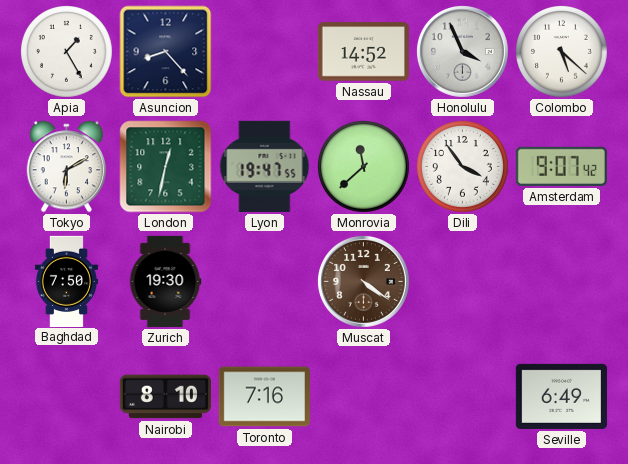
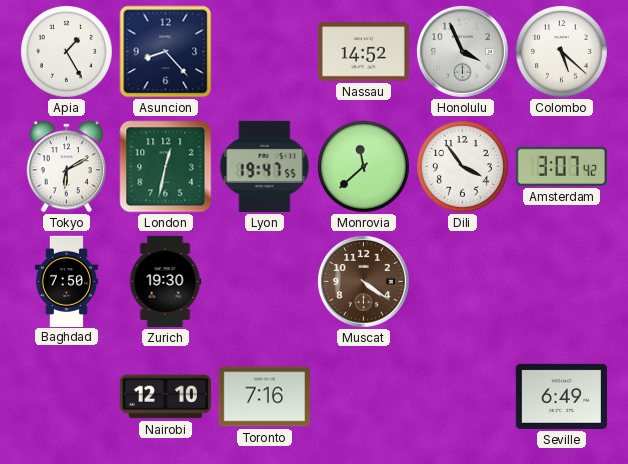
Amsterdam: 9:07 -> 3:07
Nairobi: 8:10 -> 12:10
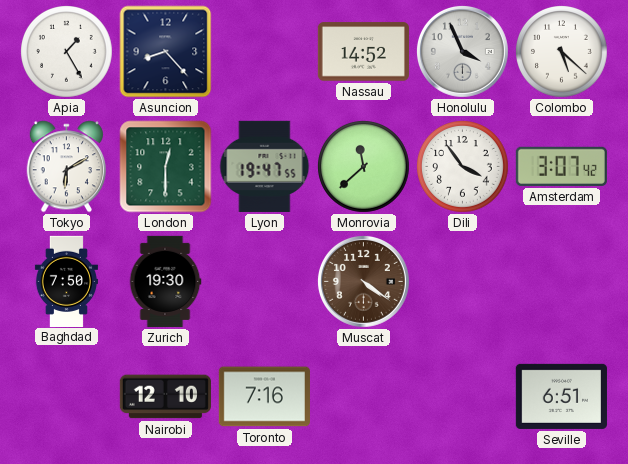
London: 12:32 -> 12:30
Seville: 6:49 -> 6:51
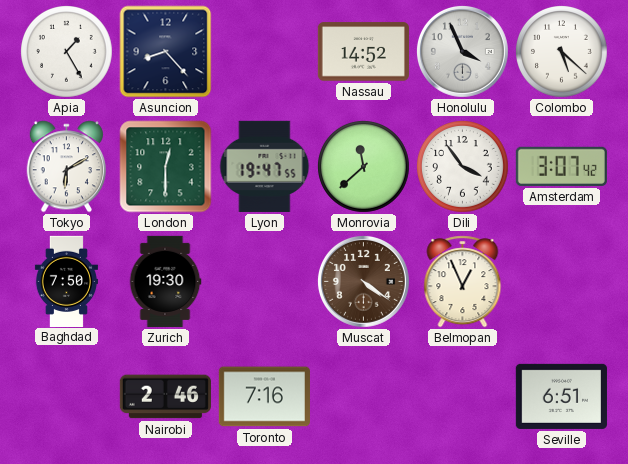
Belmopan: none -> 12:56
Nairobi: 12:10 -> 2:46
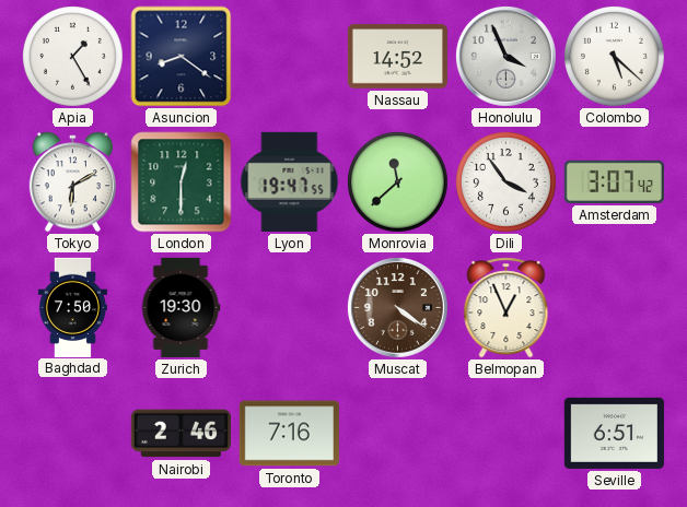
Asuncion: 8:23 -> 8:21
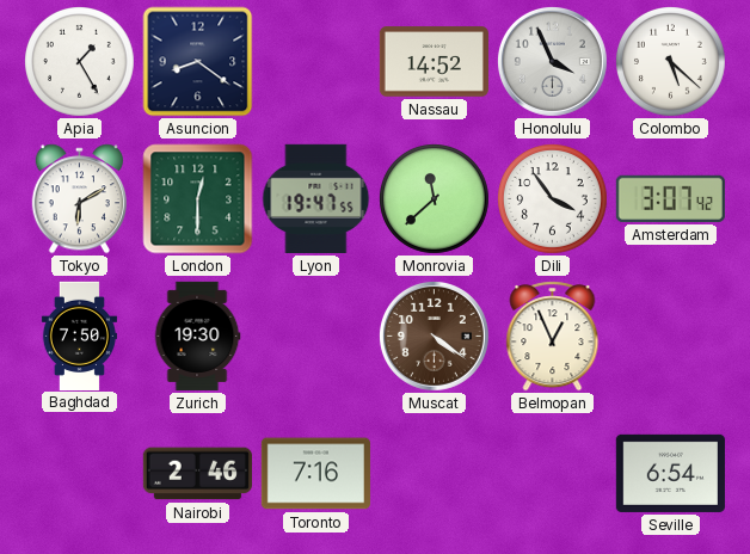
Seville: 6:51 -> 6:54
